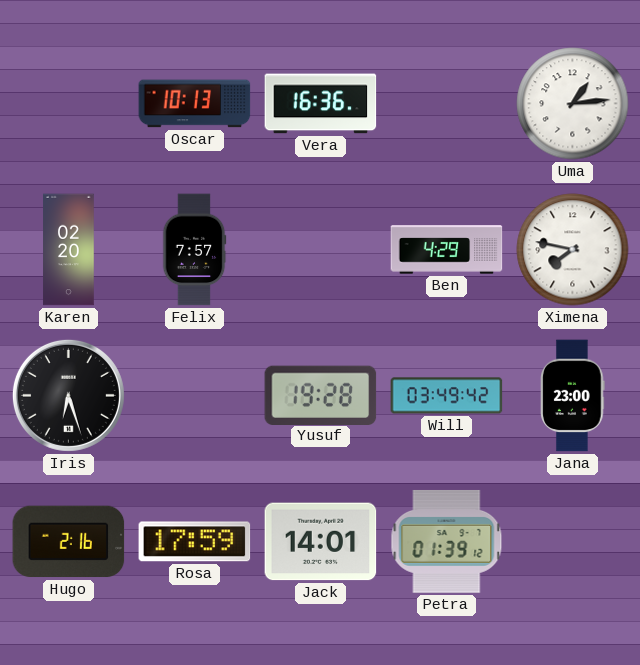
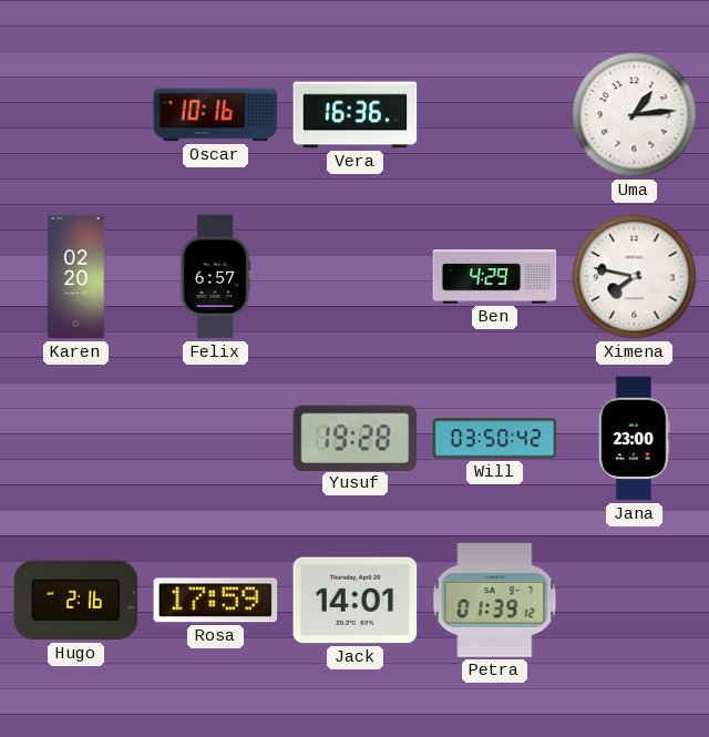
Oscar: 10:13 -> 10:16
Felix: 7:57 -> 6:57
Iris: 6:27 -> none
Will: 03:49 -> 03:50
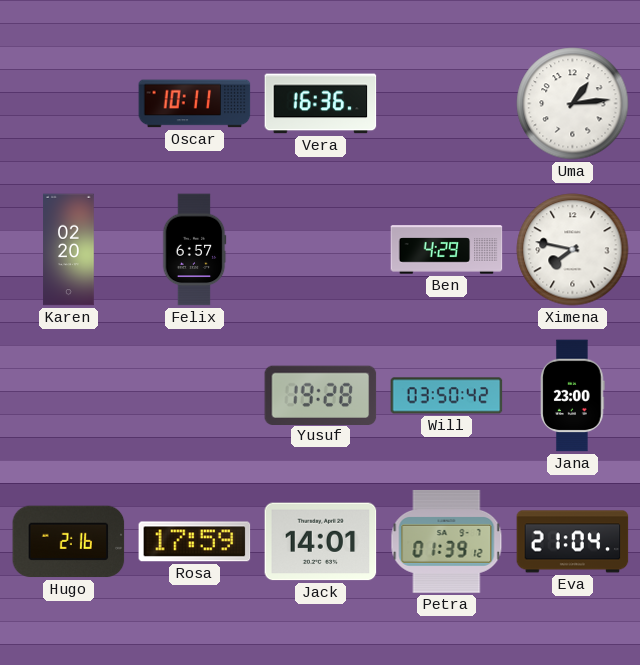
Oscar: 10:16 -> 10:11
Eva: none -> 21:04
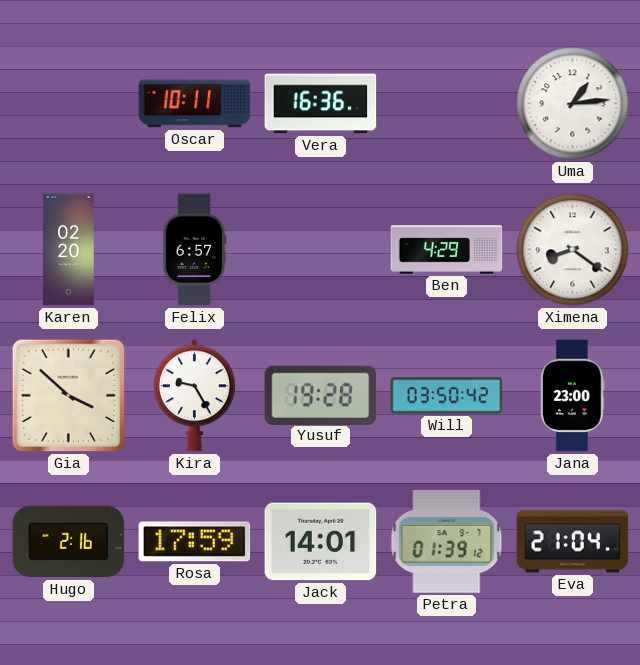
Ximena: 7:47 -> 8:21
Gia: none -> 3:52
Kira: none -> 9:25
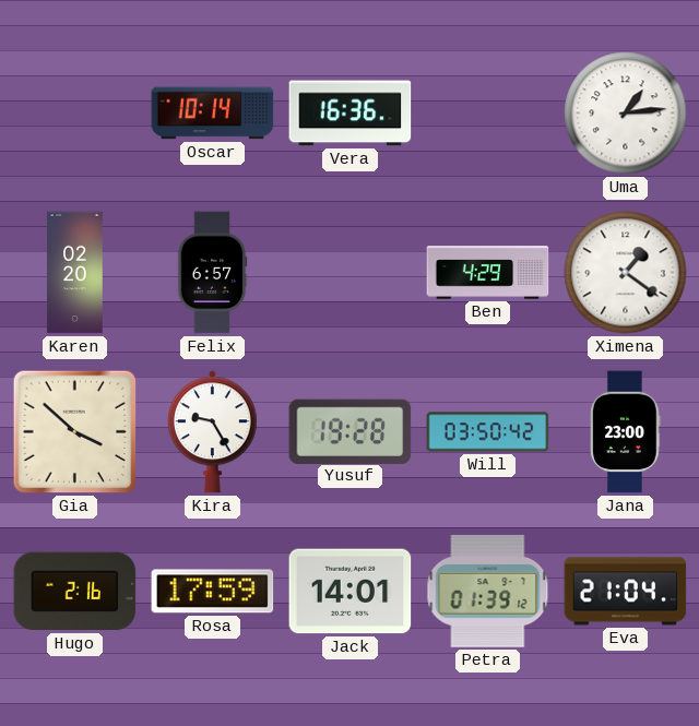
Oscar: 10:11 -> 10:14
Ximena: 8:21 -> 1:21
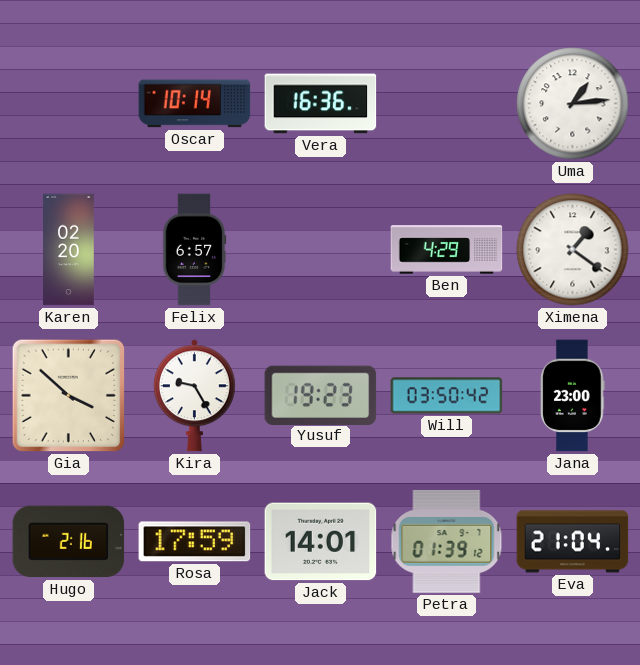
Yusuf: 19:28 -> 19:23
